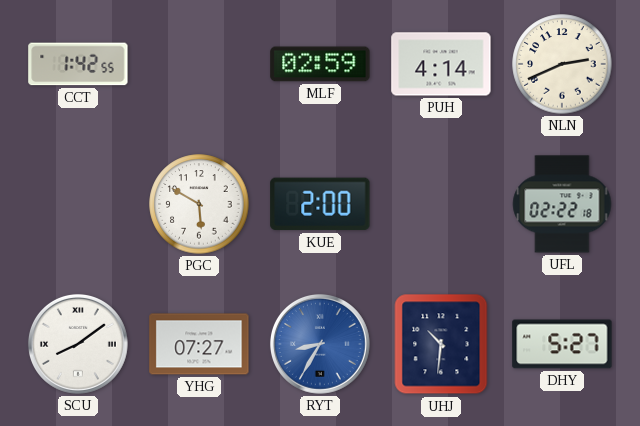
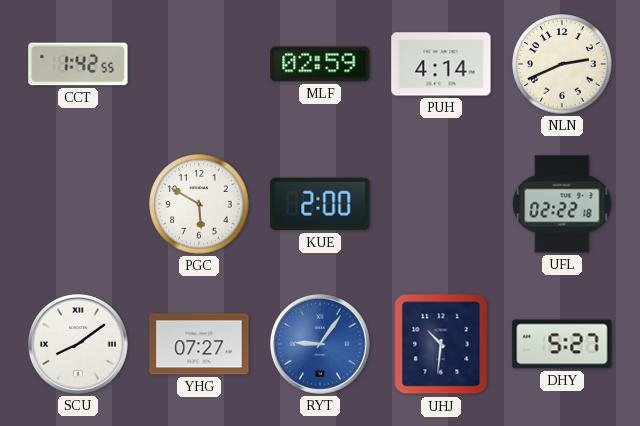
RYT: 8:35 -> 9:06
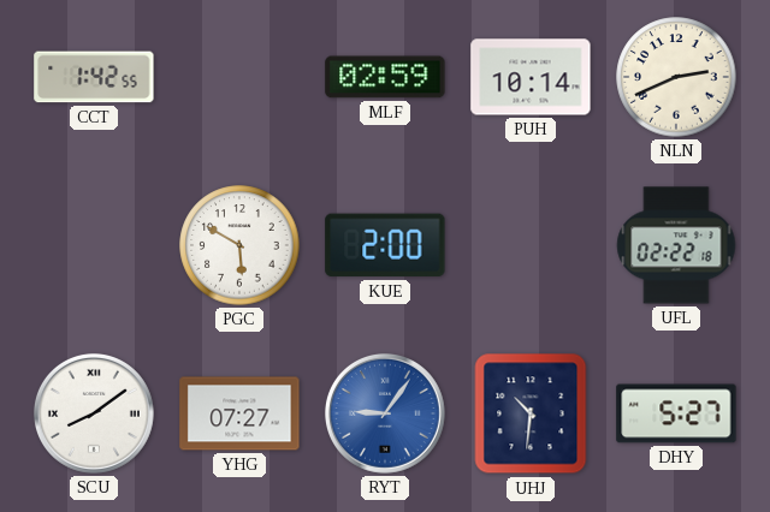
PUH: 4:14 -> 10:14
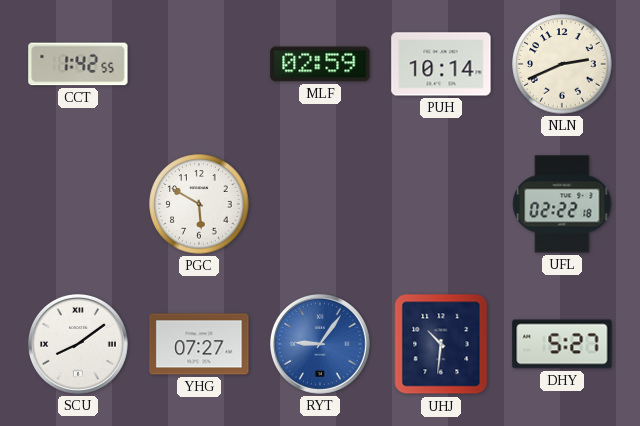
KUE: 2:00 -> none
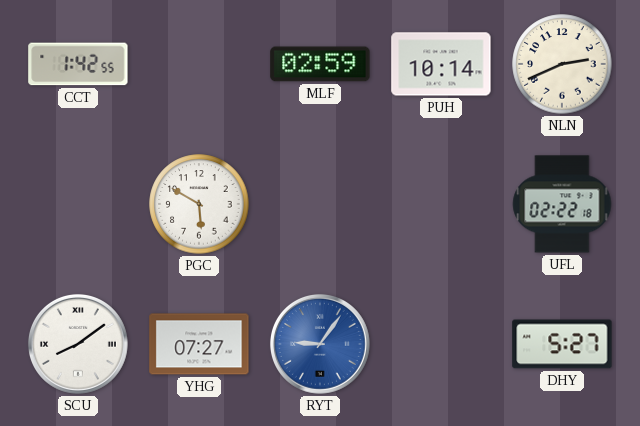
UHJ: 10:31 -> none
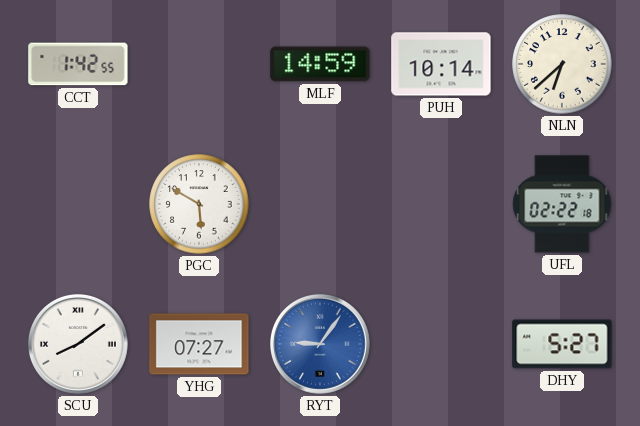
MLF: 02:59 -> 14:59
NLN: 2:41 -> 6:38
